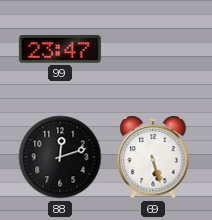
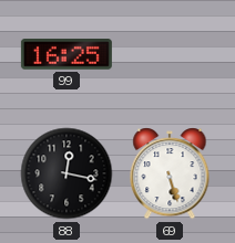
99: 23:47 -> 16:25
88: 12:12 -> 12:17
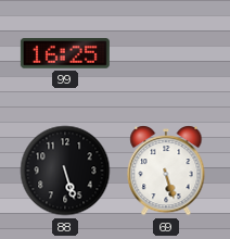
88: 12:17 -> 5:27
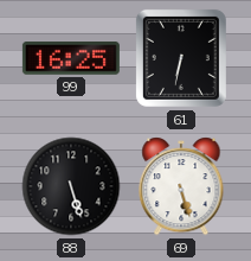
61: none -> 6:32
